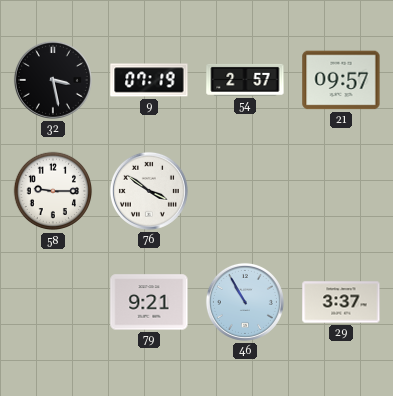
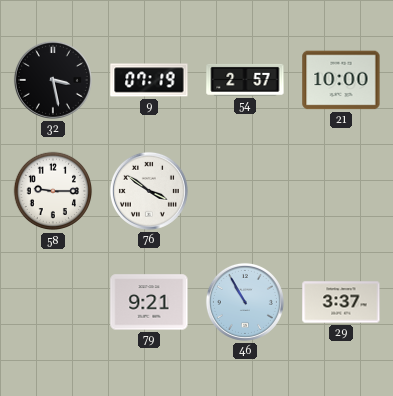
21: 09:57 -> 10:00
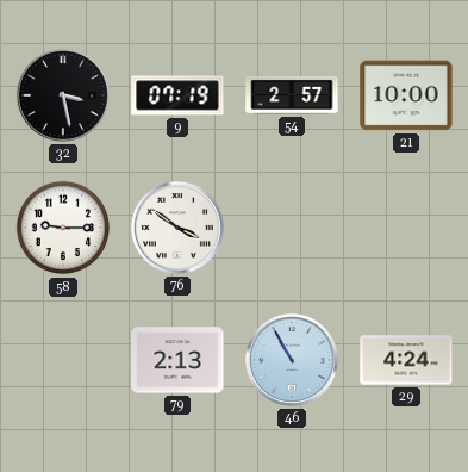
79: 9:21 -> 2:13
29: 3:37 -> 4:24
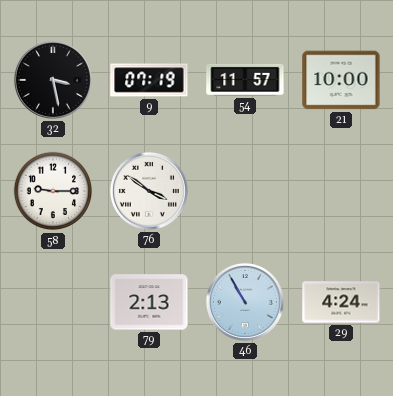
54: 2:57 -> 11:57
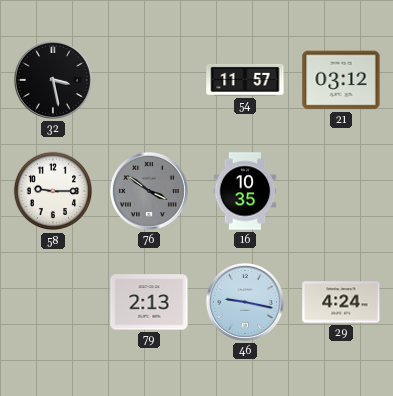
9: 07:19 -> none
21: 10:00 -> 03:12
76 dial: white -> grey
16: none -> 10:35
46: 10:55 -> 9:17
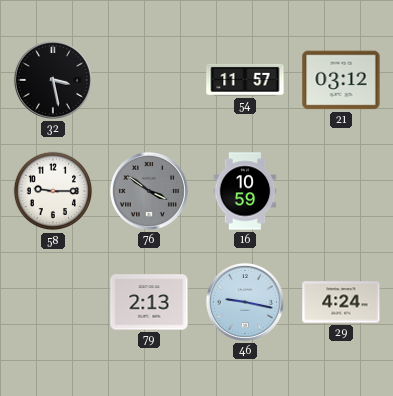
16: 10:35 -> 10:59
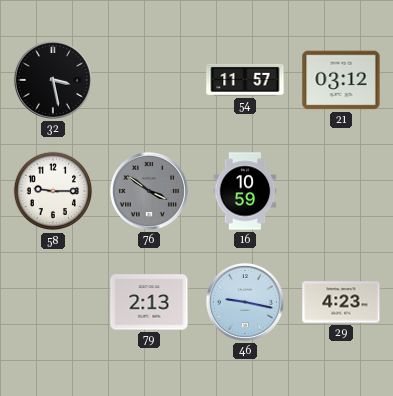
29: 4:24 -> 4:23
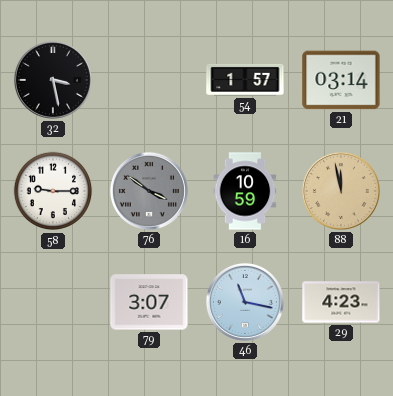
54: 11:57 -> 1:57
21: 03:12 -> 03:14
88: none -> 11:58
79: 2:13 -> 3:07
46: 9:17 -> 11:17
